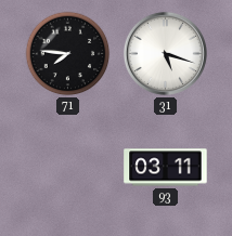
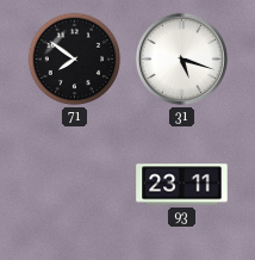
71: 7:46 -> 7:51
93: 03:11 -> 23:11
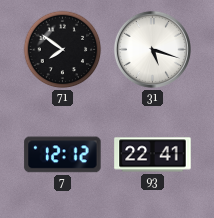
7: none -> 12:12
93: 23:11 -> 22:41
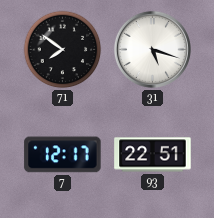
7: 12:12 -> 12:17
93: 22:41 -> 22:51
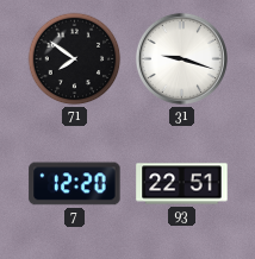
31: 5:18 -> 9:18
7: 12:17 -> 12:20
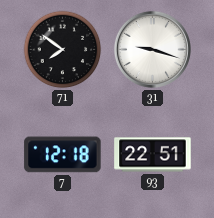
7: 12:20 -> 12:18
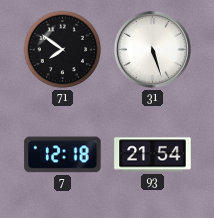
31: 9:18 -> 5:27
93: 22:51 -> 21:54
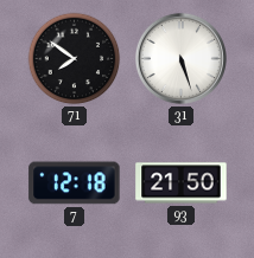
93: 21:54 -> 21:50
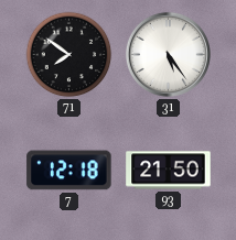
31: 5:27 -> 5:24
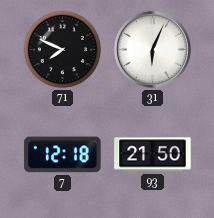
71: 7:51 -> 7:49
31: 5:24 -> 6:04
